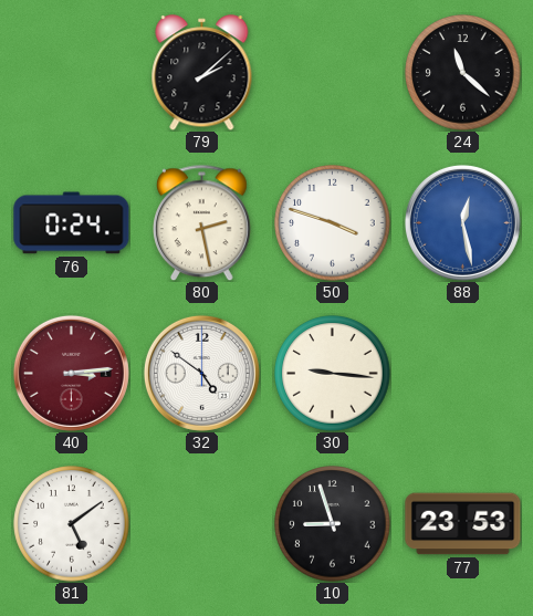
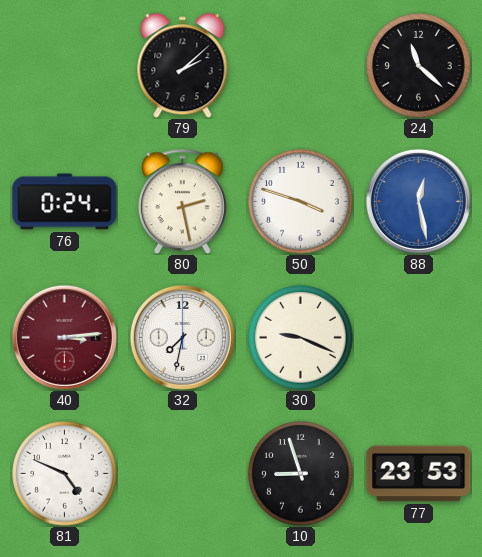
32: 4:51 -> 7:32
30: 9:16 -> 9:19
81: 5:09 -> 4:49
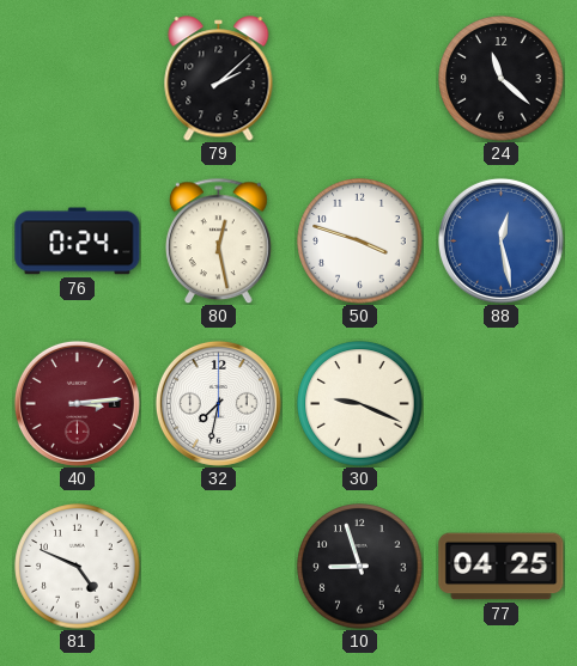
80: 2:28 -> 12:28
77: 23:53 -> 04:25
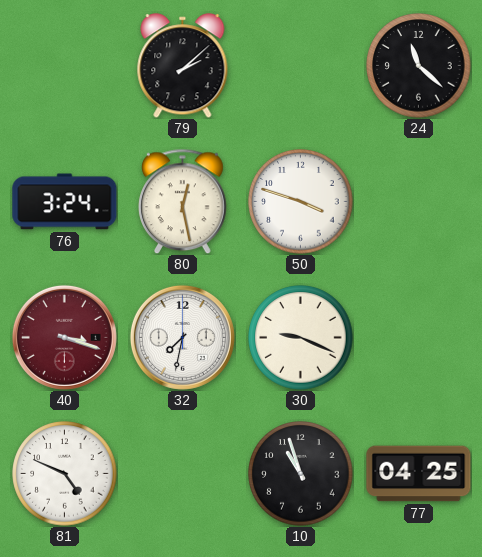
76: 0:24 -> 3:24
88: 12:28 -> none
40: 3:14 -> 3:18
10: 8:57 -> 10:57
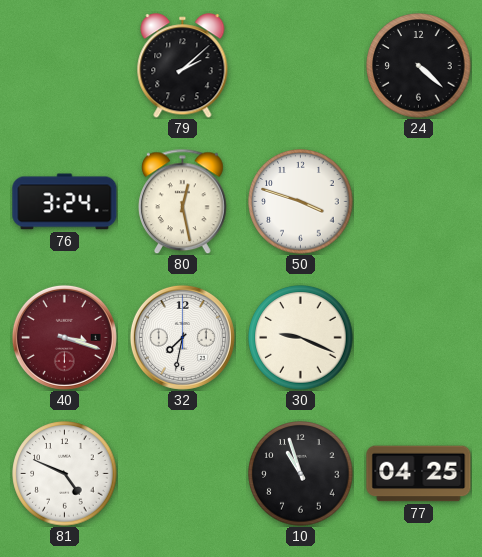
24: 11:22 -> 4:22
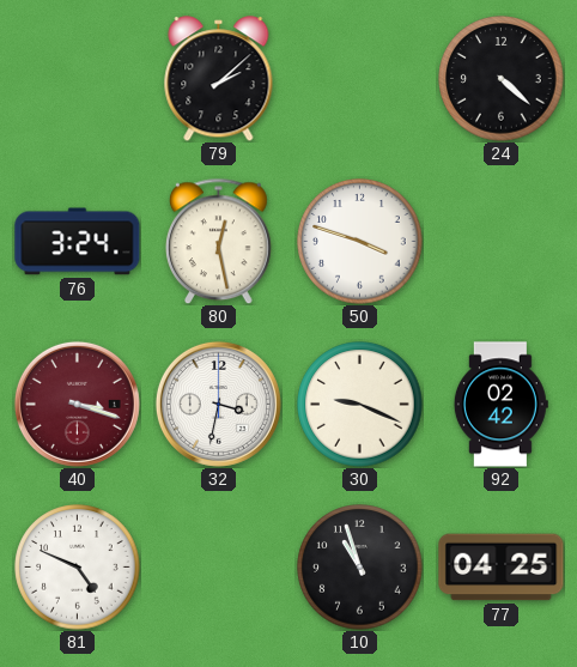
32: 7:32 -> 3:32
92: none -> 02:42
